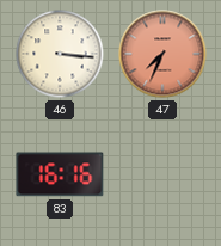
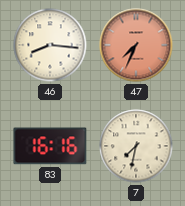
46: 3:16 -> 8:16
7: none -> 7:32
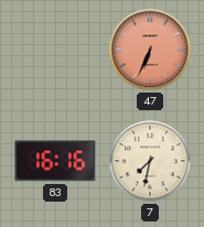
46: 8:16 -> none
47: 7:34 -> 6:34
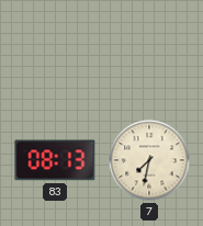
47: 6:34 -> none
83: 16:16 -> 08:13
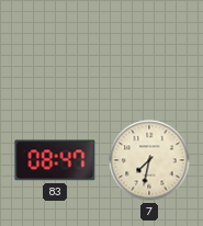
83: 08:13 -> 08:47
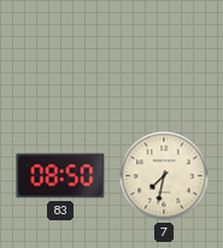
83: 08:47 -> 08:50
